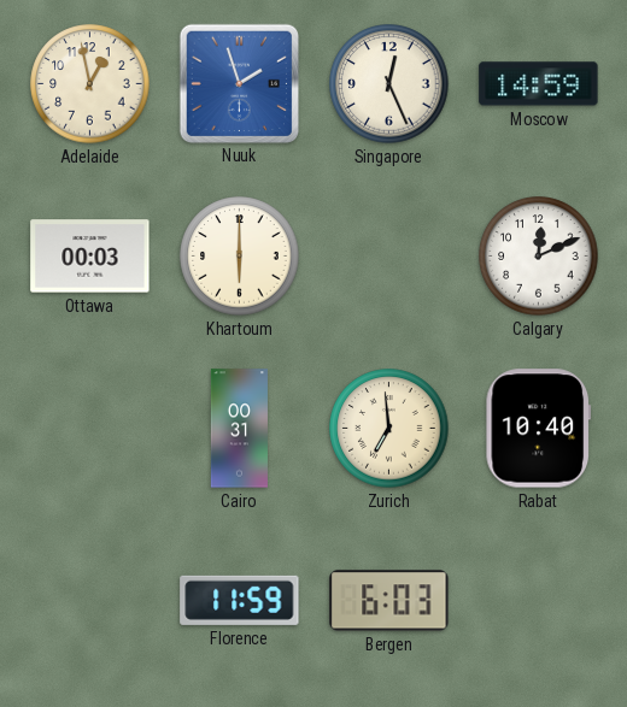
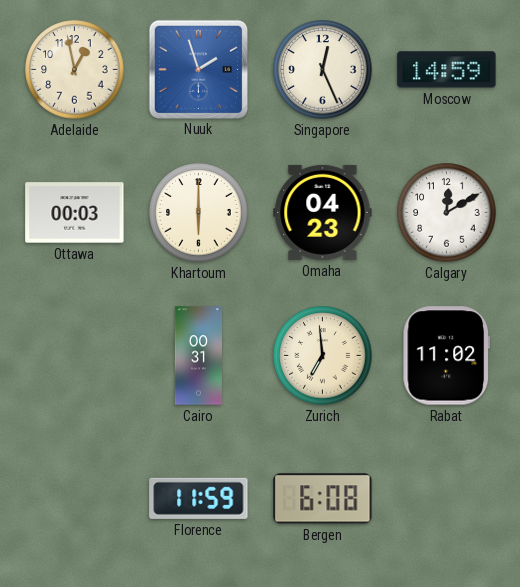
Omaha: none -> 04:23
Calgary: 12:11 -> 12:10
Rabat: 10:40 -> 11:02
Bergen: 6:03 -> 6:08
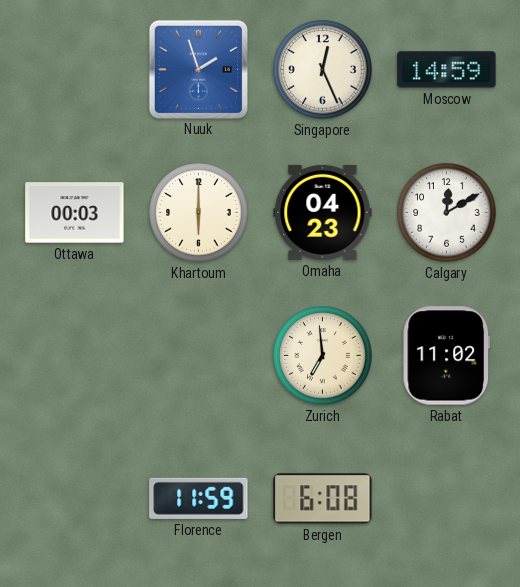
Adelaide: 12:58 -> none
Cairo: 00:31 -> none
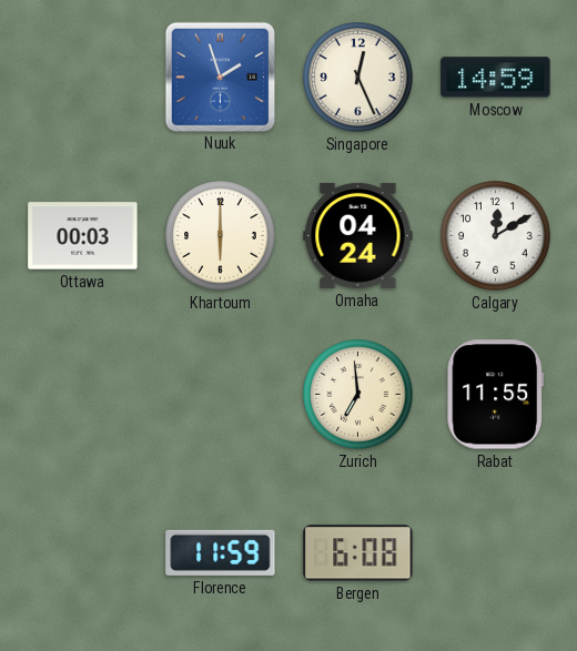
Omaha: 04:23 -> 04:24
Rabat: 11:02 -> 11:55
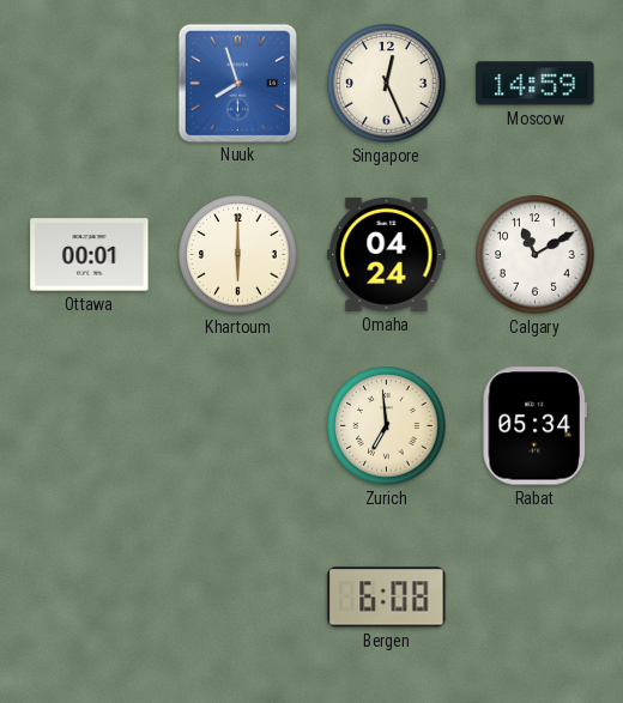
Nuuk: 1:57 -> 7:57
Ottawa: 00:03 -> 00:01
Calgary: 12:10 -> 11:10
Rabat: 11:55 -> 05:34
Florence: 11:59 -> none
